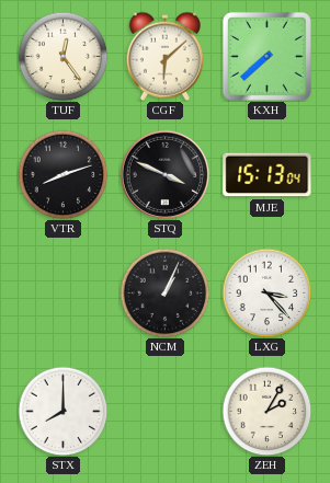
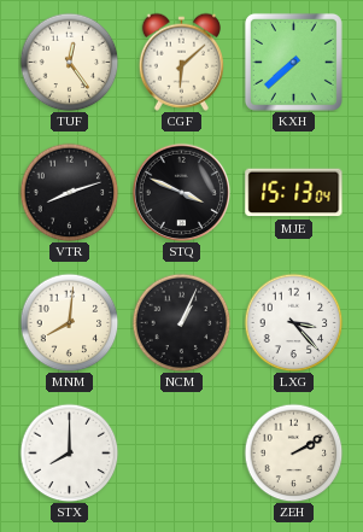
MNM: none -> 8:01
ZEH: 2:05 -> 2:10
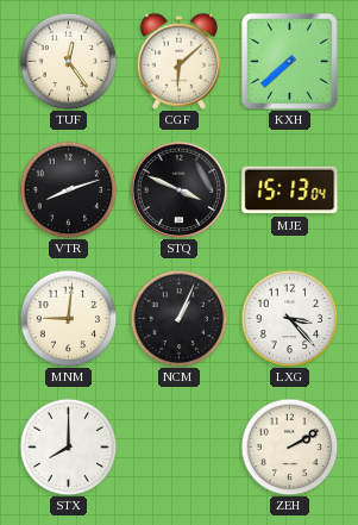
MNM: 8:01 -> 9:01
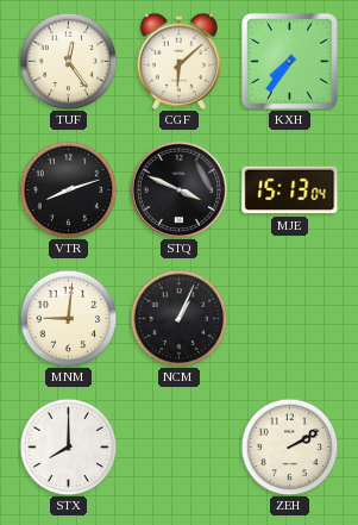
KXH: 7:38 -> 7:36
LXG: 3:23 -> none
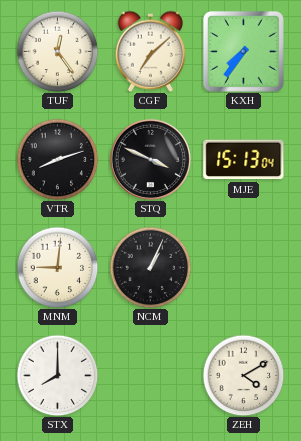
CGF: 6:08 -> 7:08
ZEH: 2:10 -> 4:10
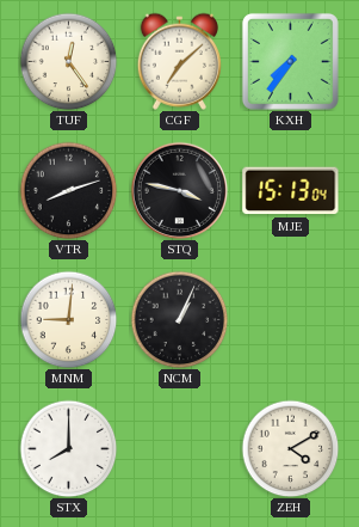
STQ: 3:49 -> 3:47
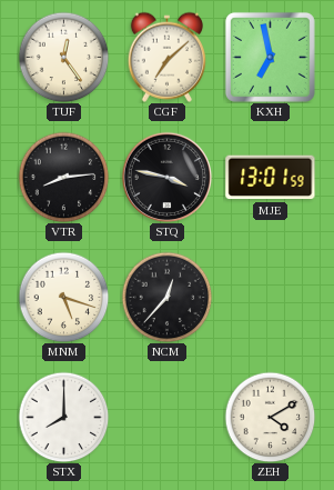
KXH: 7:36 -> 6:58
VTR: 8:12 -> 8:14
MJE: 15:13 -> 13:01
MNM: 9:01 -> 5:18
NCM: 1:04 -> 12:37
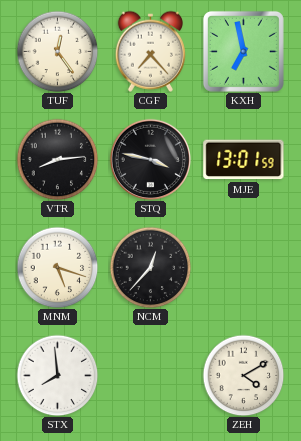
CGF: 7:08 -> 7:23
STX: 8:00 -> 7:59
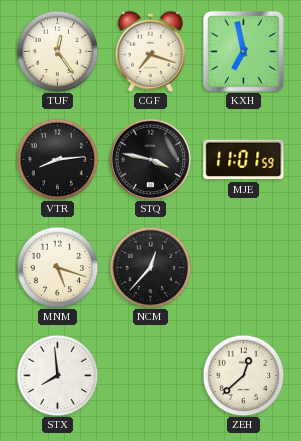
CGF: 7:23 -> 7:18
MJE: 13:01 -> 11:01
ZEH: 4:10 -> 12:38
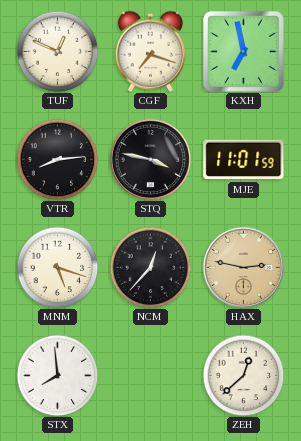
TUF: 12:24 -> 12:49
HAX: none -> 2:47
